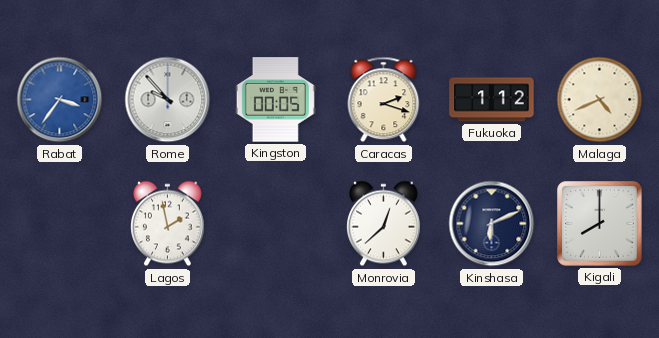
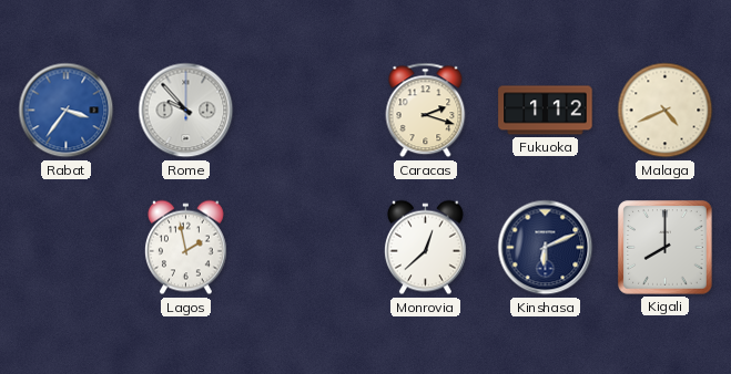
Kingston: 00:05 -> none
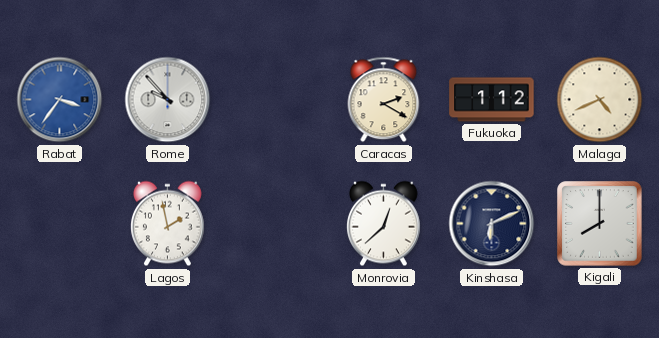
Caracas: 2:18 -> 2:20
